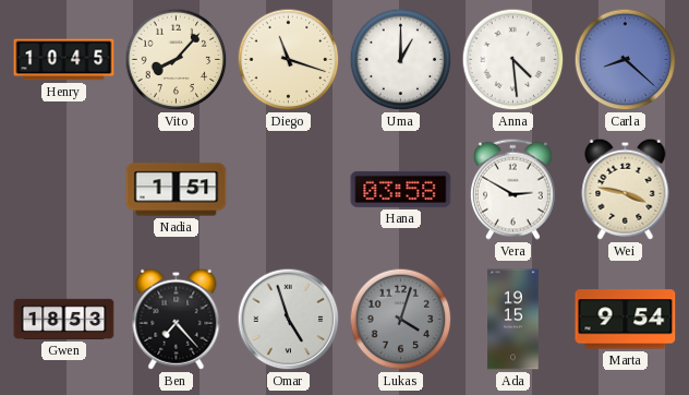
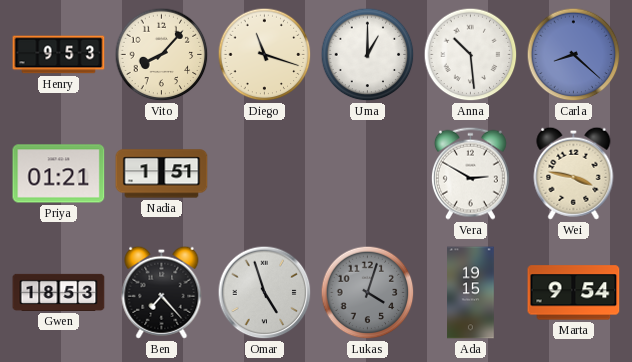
Henry: 10:45 -> 9:53
Anna: 4:29 -> 10:29
Priya: none -> 01:21
Hana: 03:58 -> none
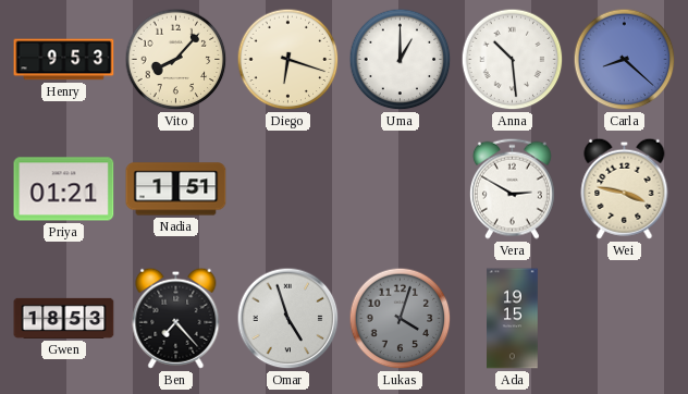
Diego: 11:18 -> 6:18
Marta: 9:54 -> none
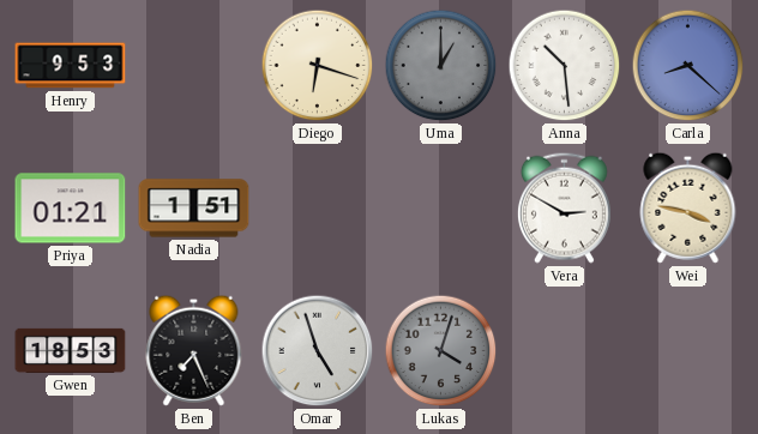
Vito: 8:07 -> none
Uma dial: white -> grey
Ben: 7:23 -> 7:26
Ada: 19:15 -> none
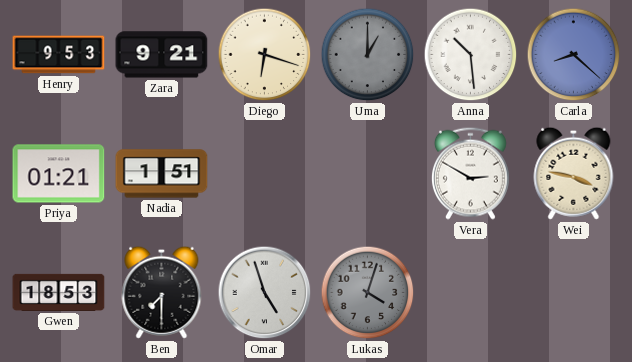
Zara: none -> 9:21
Ben: 7:26 -> 7:30
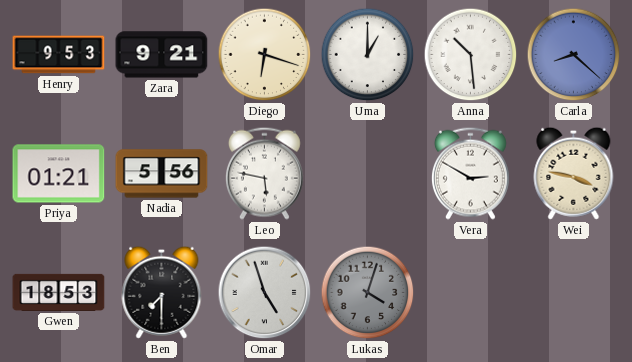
Uma dial: grey -> white
Nadia: 1:51 -> 5:56
Leo: none -> 5:47
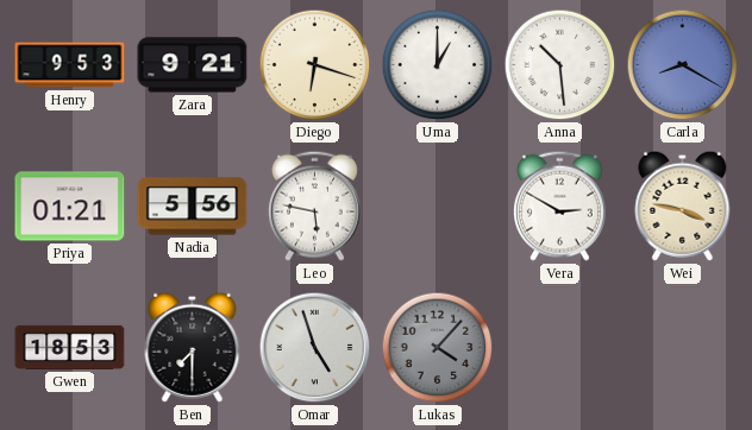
Carla: 8:22 -> 8:20
Lukas: 4:03 -> 4:07
